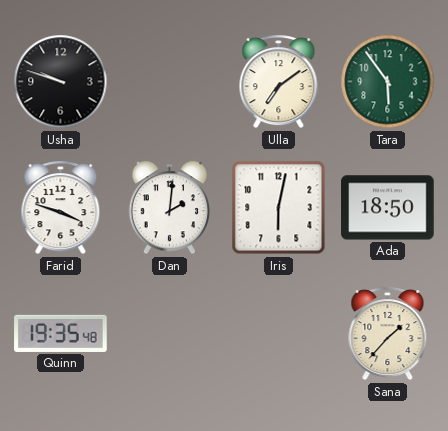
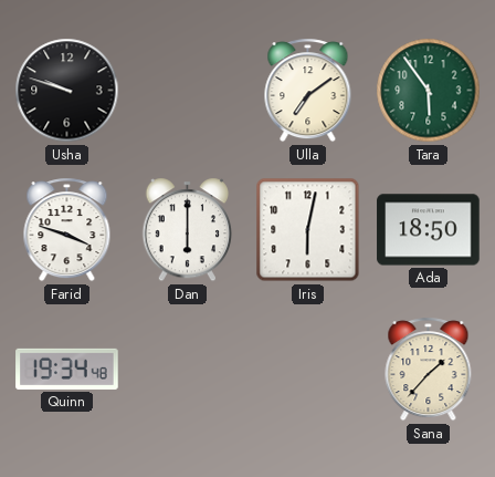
Dan: 2:01 -> 6:00
Quinn: 19:35 -> 19:34
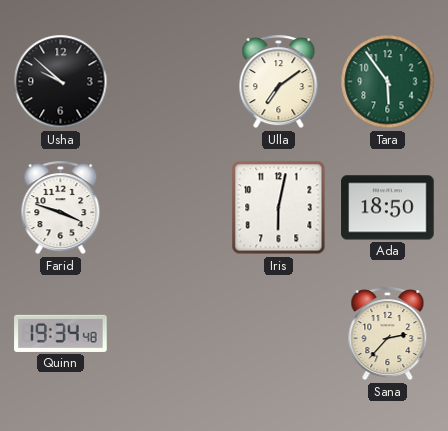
Usha: 9:48 -> 9:52
Dan: 6:00 -> none
Sana: 1:37 -> 2:37
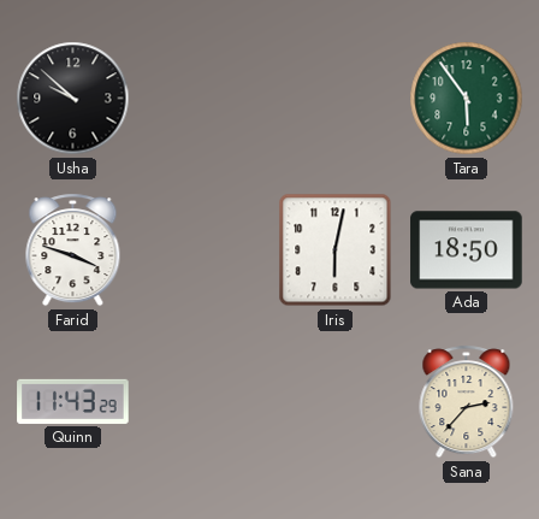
Ulla: 7:09 -> none
Quinn: 19:34 -> 11:43
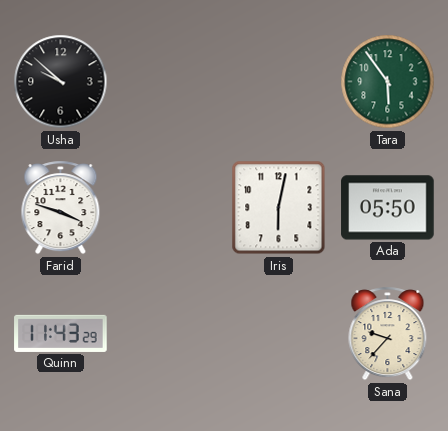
Ada: 18:50 -> 05:50
Sana: 2:37 -> 9:37
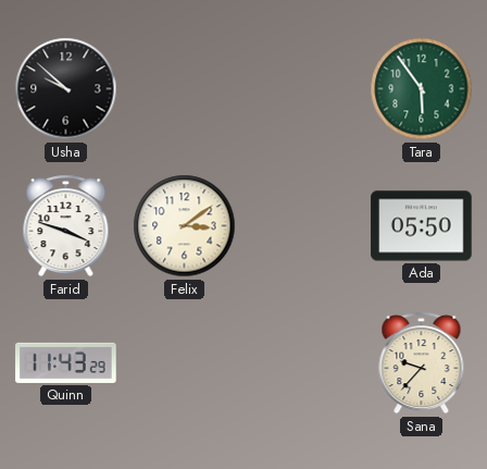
Felix: none -> 3:09
Iris: 6:02 -> none
